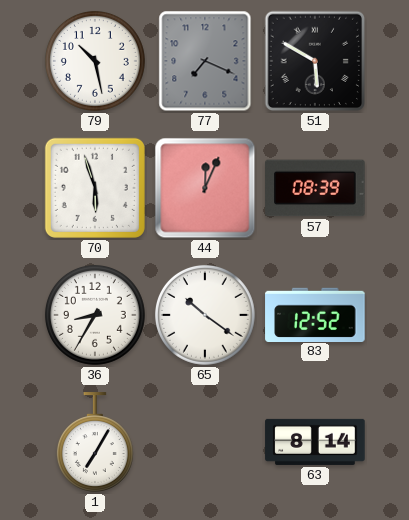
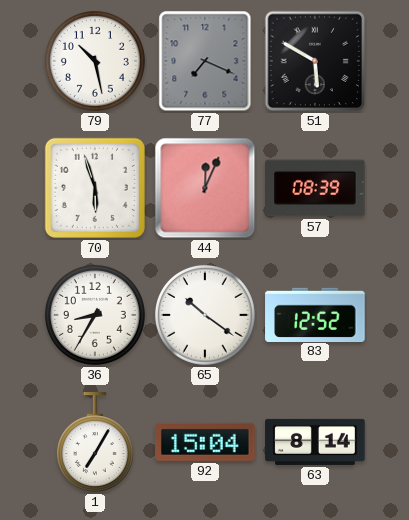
92: none -> 15:04
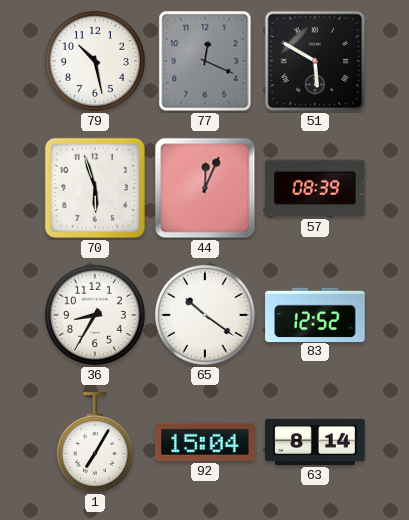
77: 7:19 -> 12:19
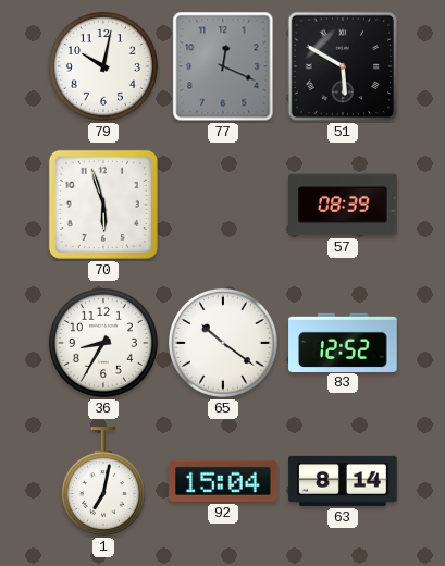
79: 10:28 -> 10:02
44: 12:04 -> none
1: 7:05 -> 7:02
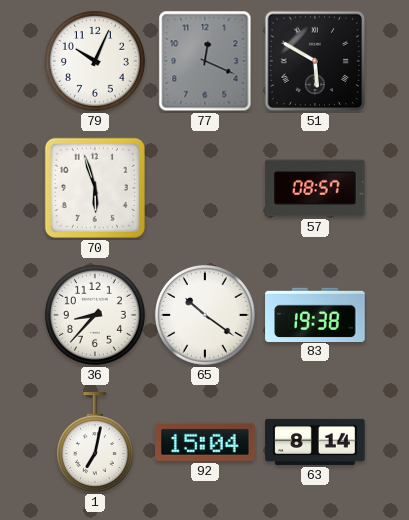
79: 10:02 -> 10:04
57: 08:39 -> 08:57
36: 8:35 -> 8:37
83: 12:52 -> 19:38
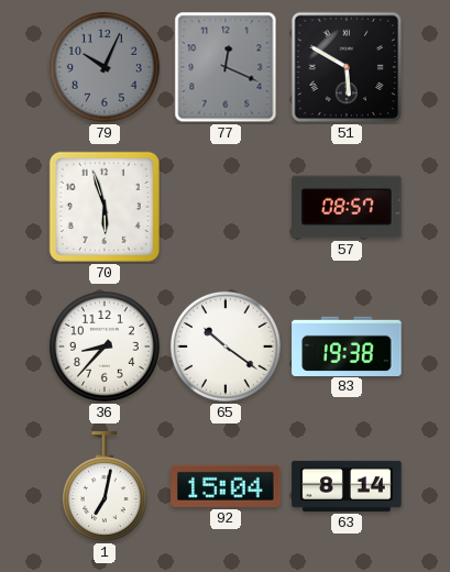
79 dial: white -> grey
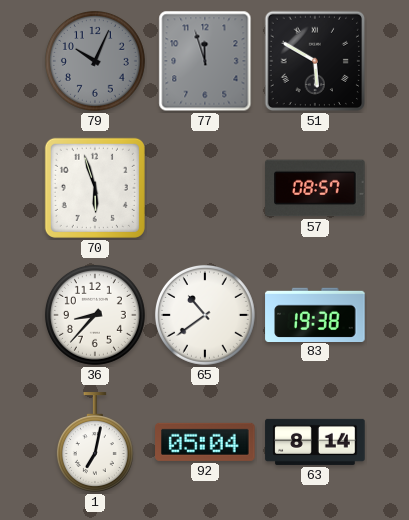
77: 12:19 -> 11:57
65: 10:21 -> 10:39
92: 15:04 -> 05:04
